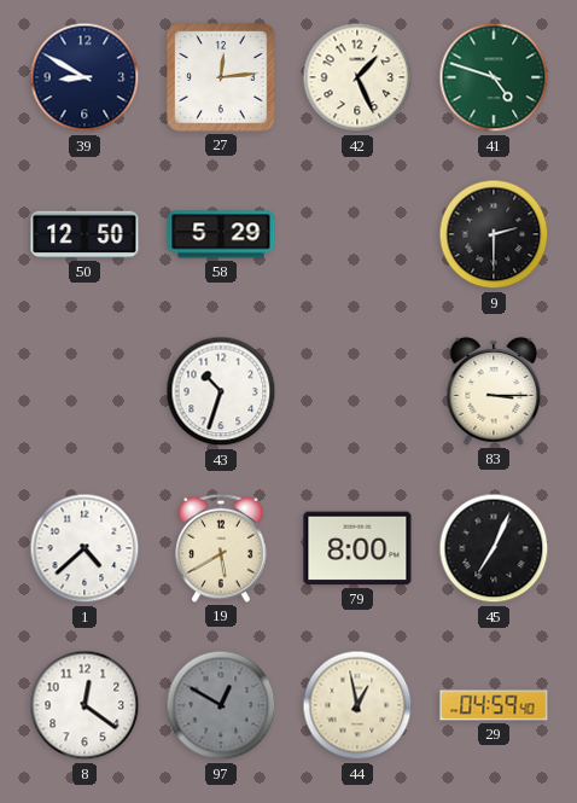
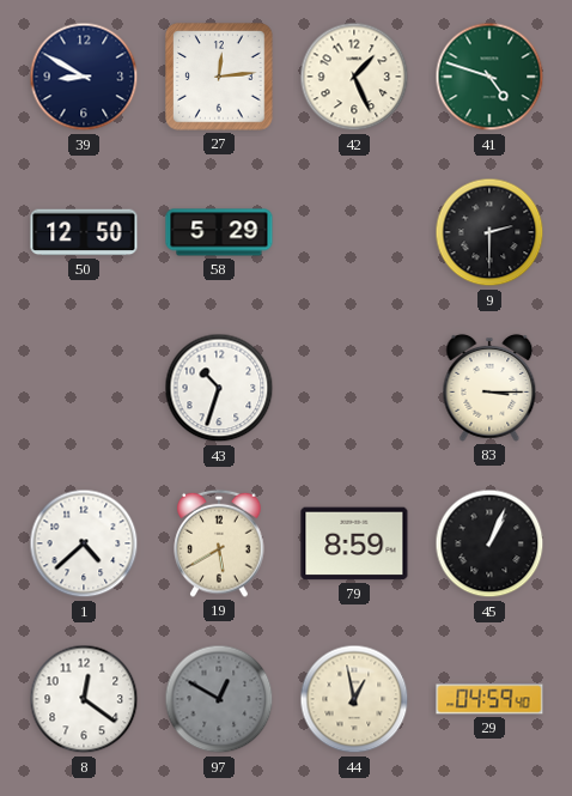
79: 8:00 -> 8:59
45: 7:04 -> 1:04
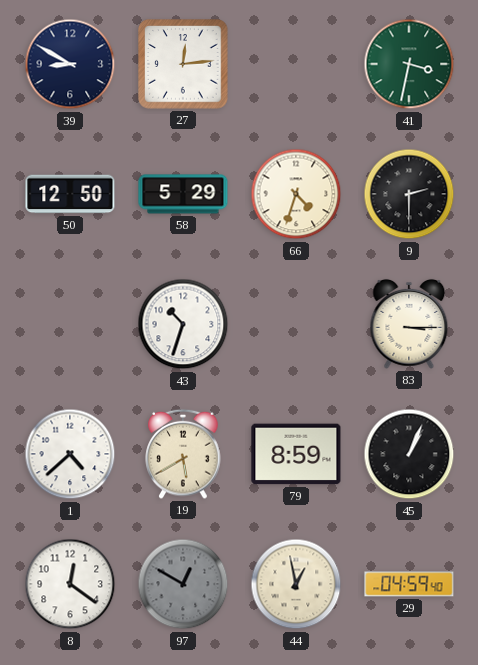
42: 1:26 -> none
41: 4:48 -> 3:32
66: none -> 4:33
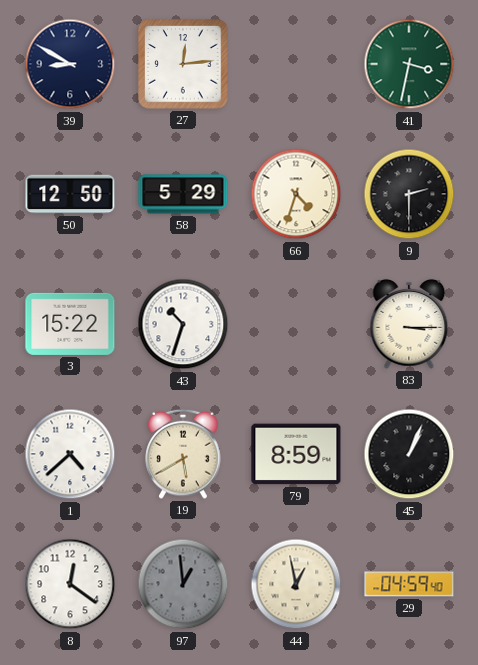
3: none -> 15:22
97: 12:50 -> 12:59
